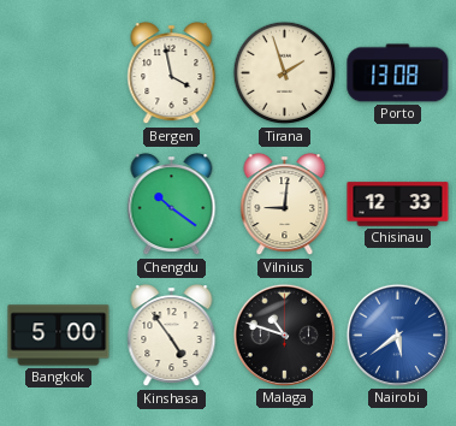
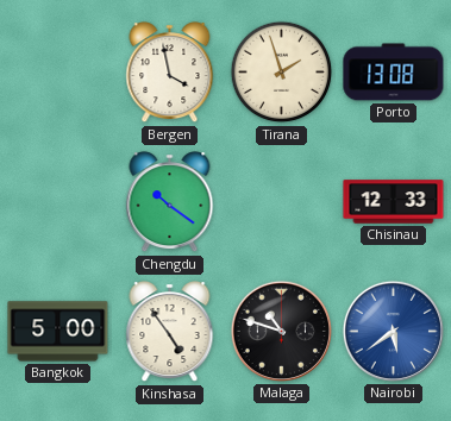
Vilnius: 9:01 -> none
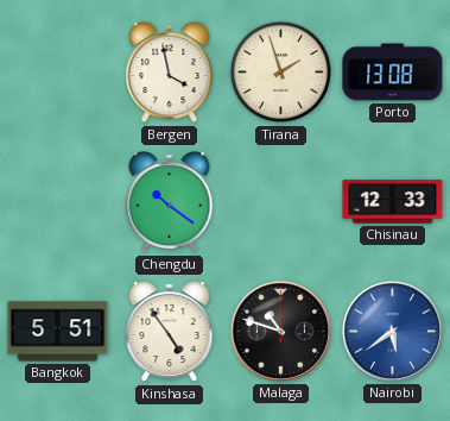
Bangkok: 5:00 -> 5:51
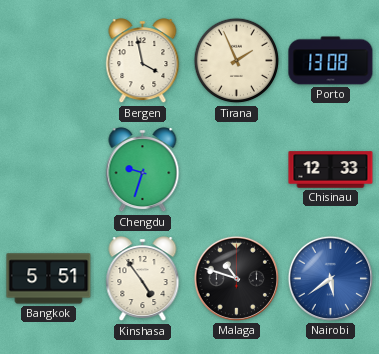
Tirana: 1:57 -> 1:56
Chengdu: 10:21 -> 9:33
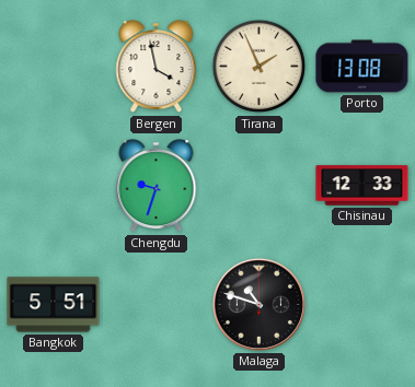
Kinshasa: 4:54 -> none
Nairobi: 5:39 -> none
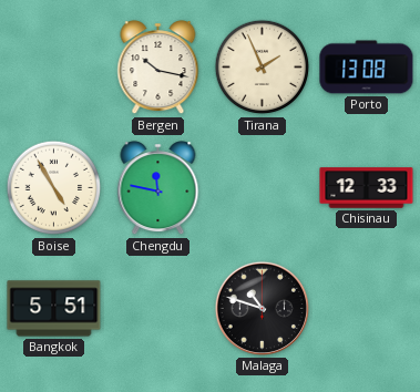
Bergen: 3:58 -> 10:17
Boise: none -> 4:55
Chengdu: 9:33 -> 11:47
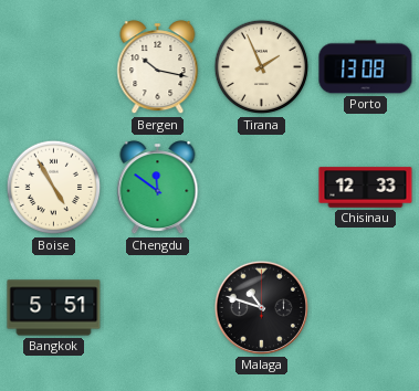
Chengdu: 11:47 -> 11:51
